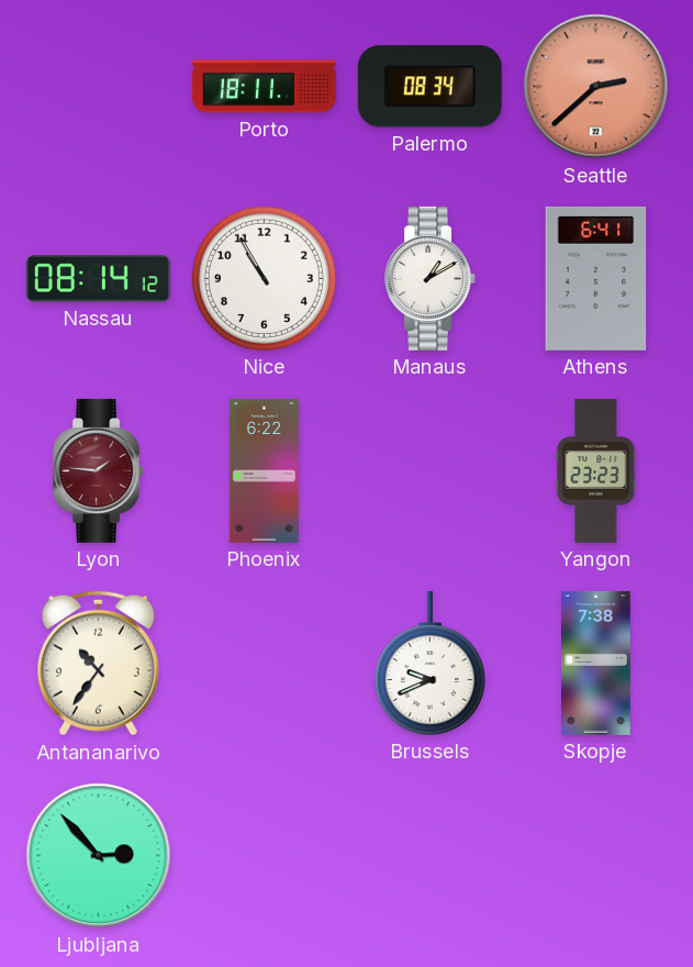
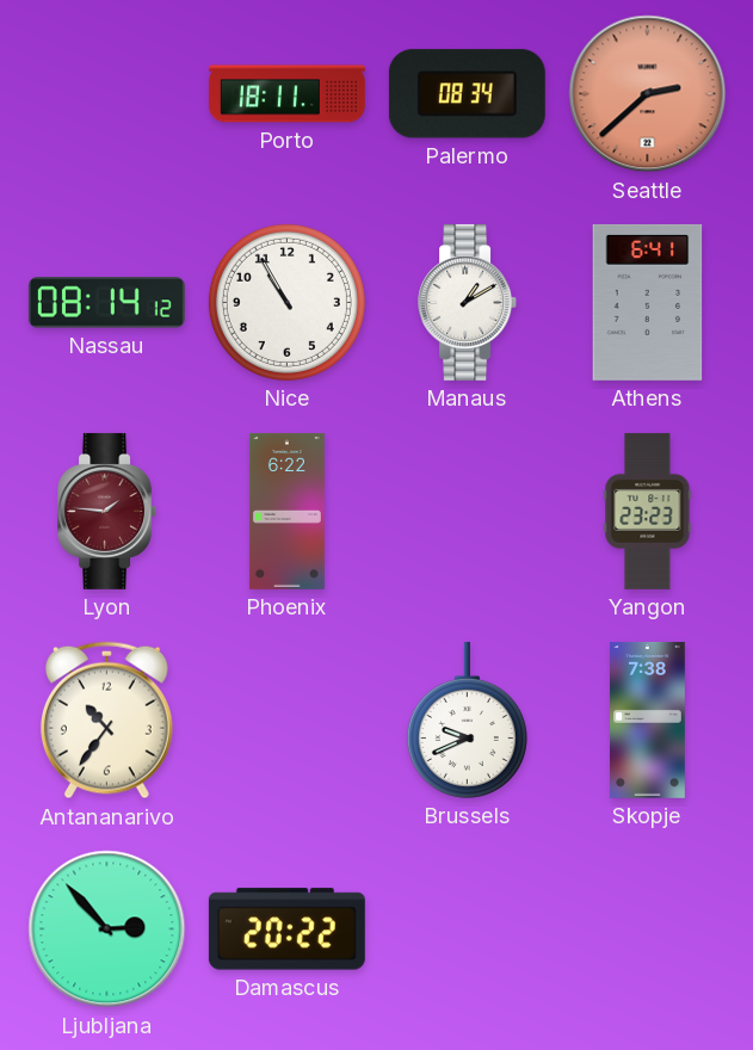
Damascus: none -> 20:22
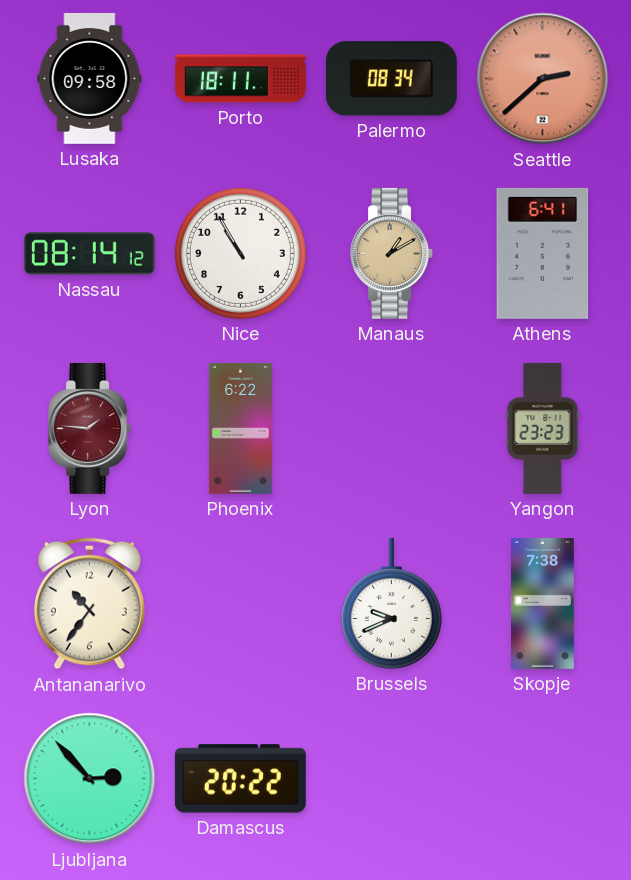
Lusaka: none -> 09:58
Manaus dial: white -> champagne
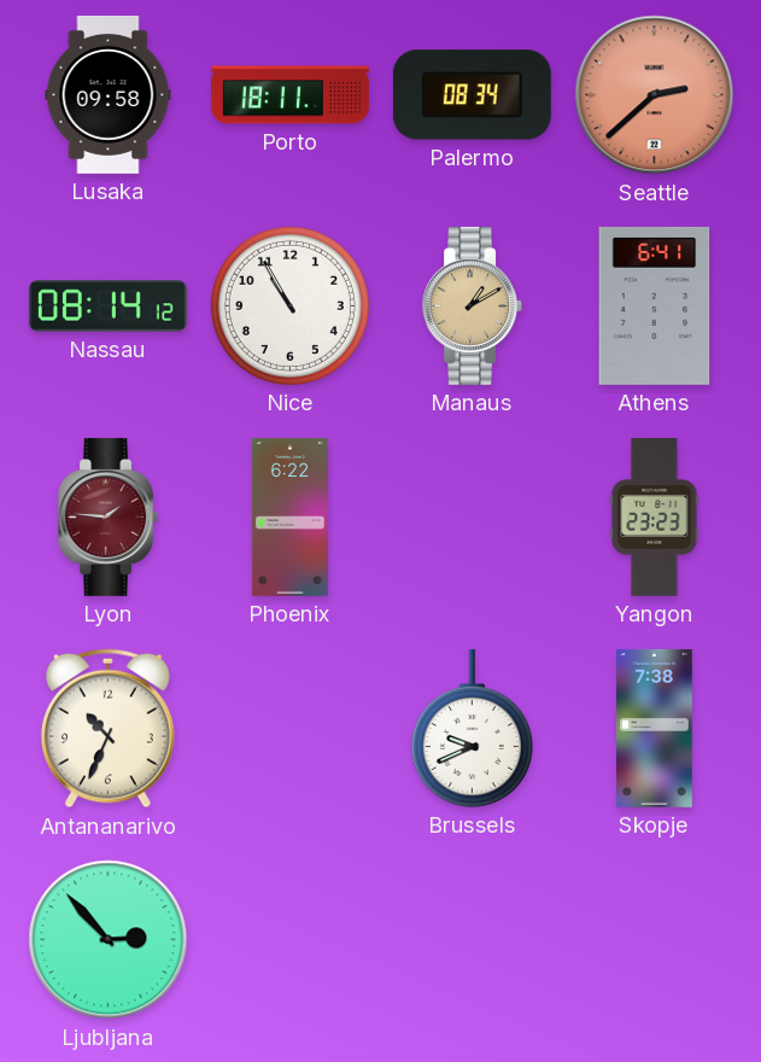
Antananarivo: 10:36 -> 10:34
Damascus: 20:22 -> none
